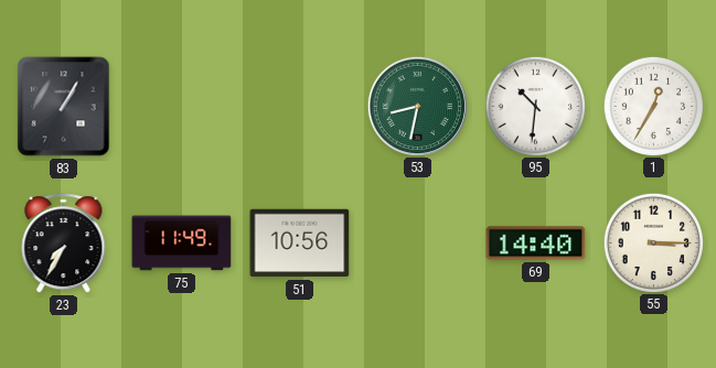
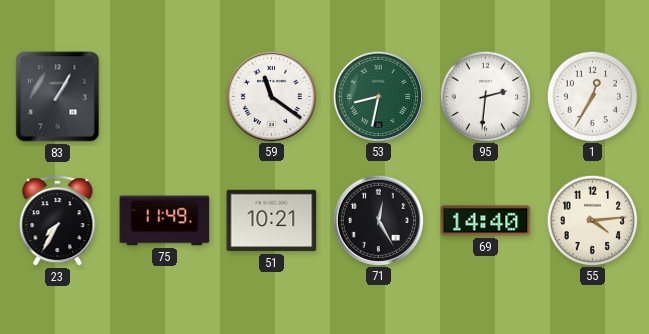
59: none -> 11:21
95: 10:31 -> 2:31
51: 10:56 -> 10:21
71: none -> 12:25
55: 3:15 -> 4:14
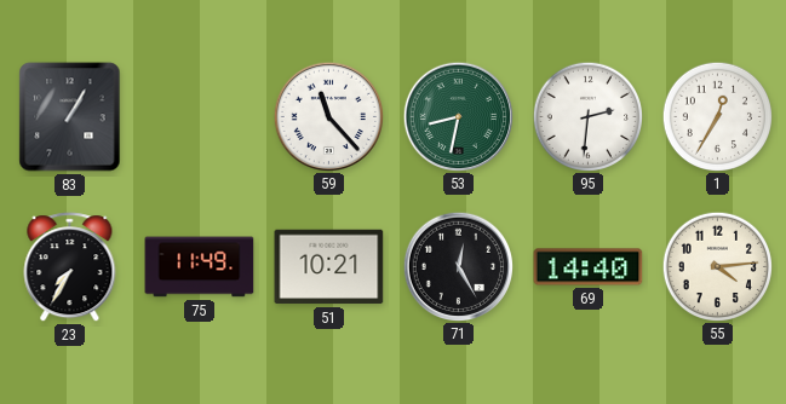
59: 11:21 -> 11:23
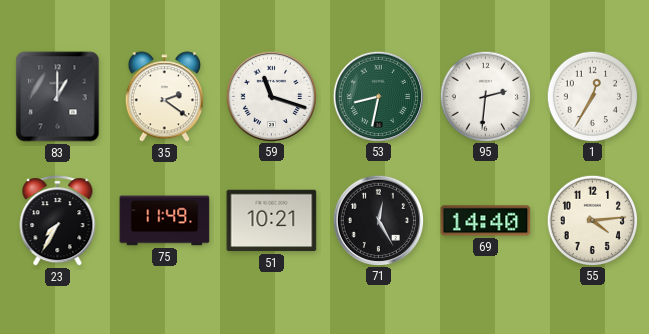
83: 1:05 -> 1:00
35: none -> 2:21
59: 11:23 -> 11:18
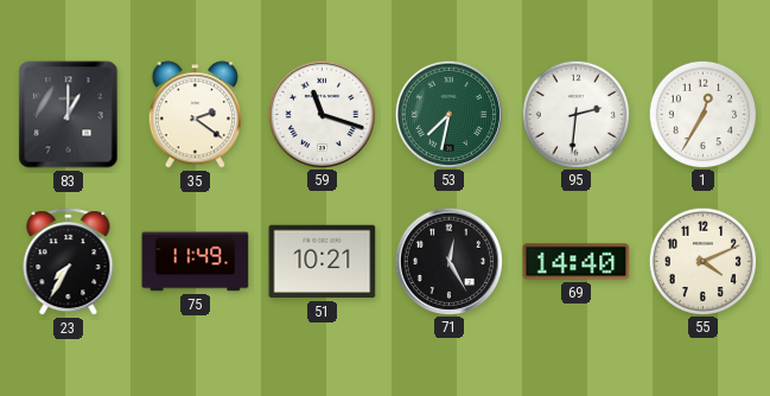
53: 8:32 -> 7:32
55: 4:14 -> 4:11
